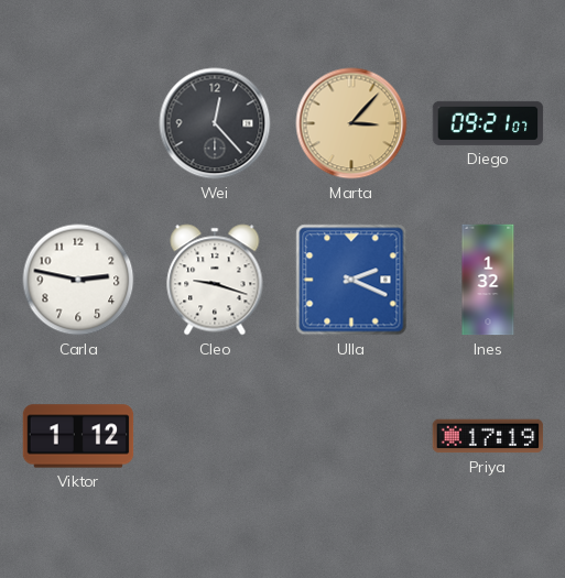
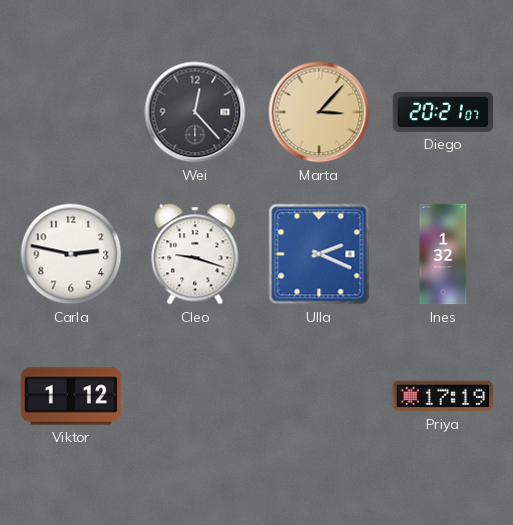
Diego: 09:21 -> 20:21
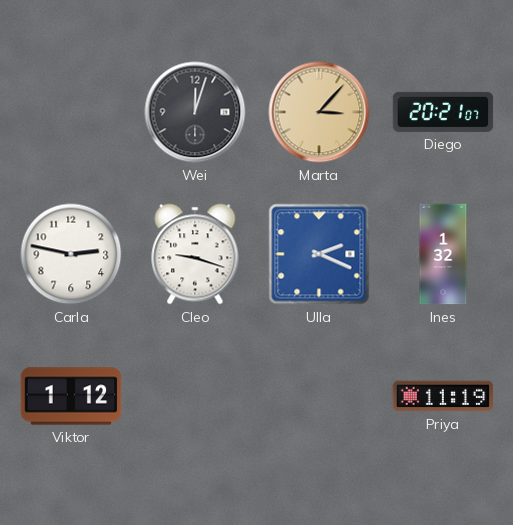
Wei: 12:23 -> 12:03
Priya: 17:19 -> 11:19
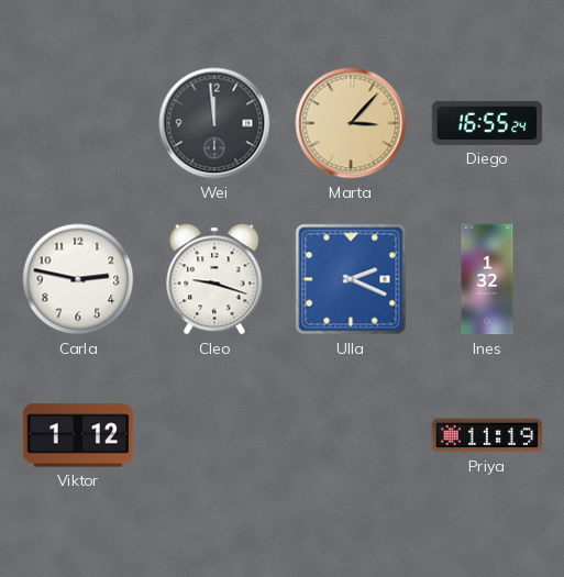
Wei: 12:03 -> 11:59
Diego: 20:21 -> 16:55
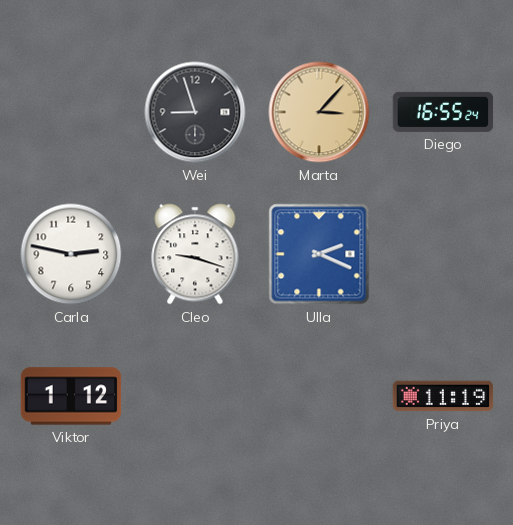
Wei: 11:59 -> 8:57
Ines: 1:32 -> none
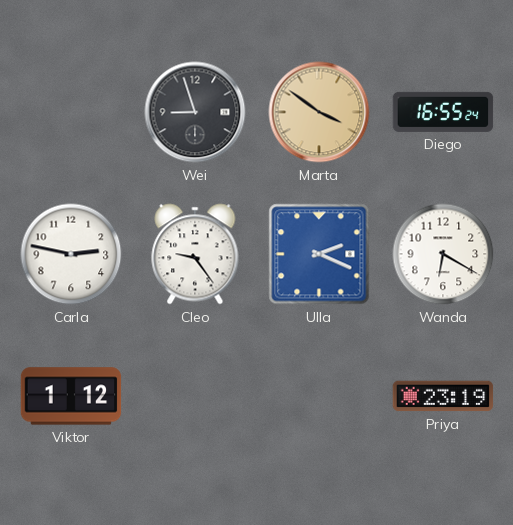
Marta: 3:07 -> 3:51
Cleo: 9:18 -> 9:24
Wanda: none -> 6:20
Priya: 11:19 -> 23:19
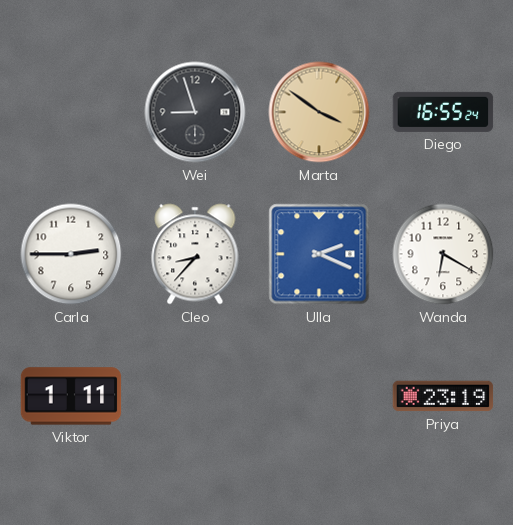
Carla: 2:47 -> 2:45
Cleo: 9:24 -> 8:37
Viktor: 1:12 -> 1:11
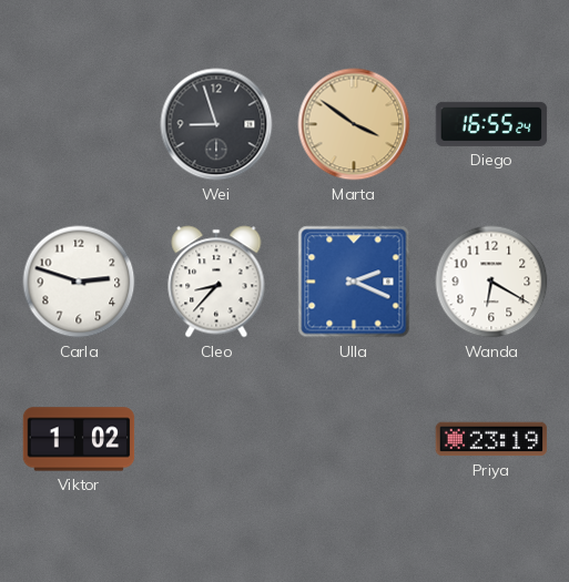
Carla: 2:45 -> 2:48
Viktor: 1:11 -> 1:02
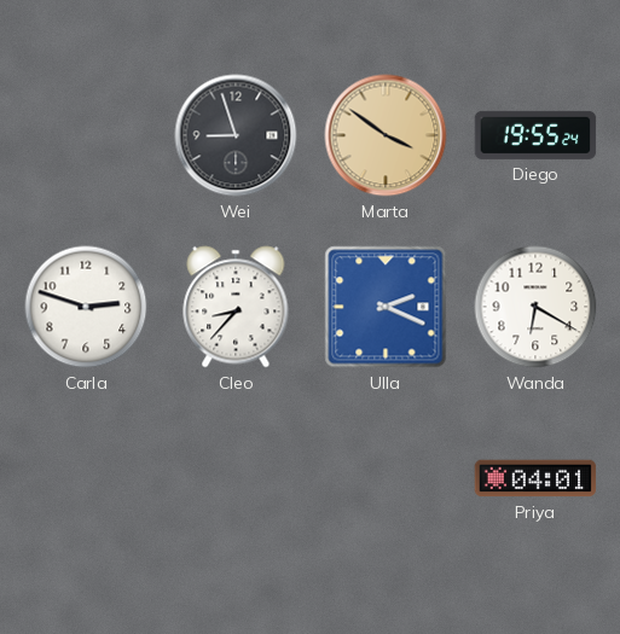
Diego: 16:55 -> 19:55
Viktor: 1:02 -> none
Priya: 23:19 -> 04:01
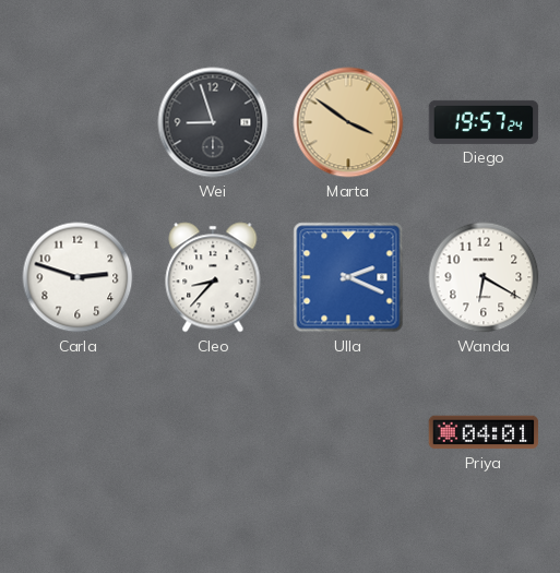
Diego: 19:55 -> 19:57
